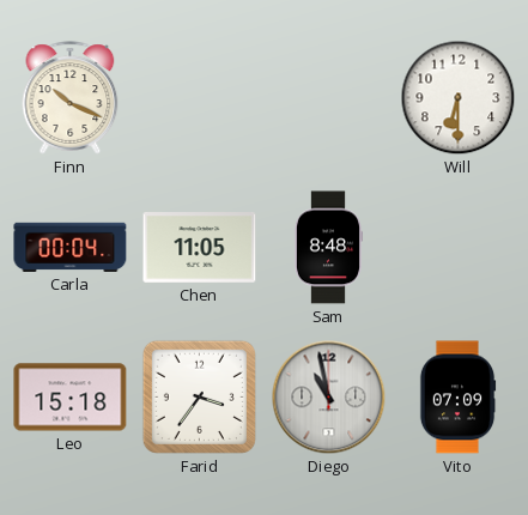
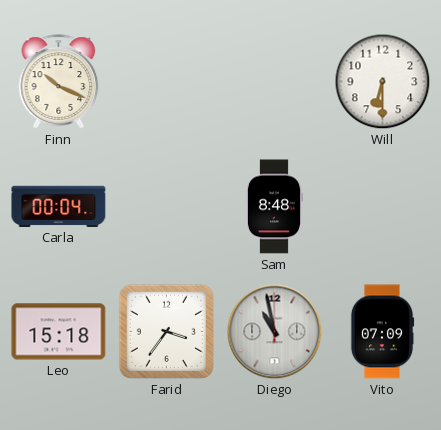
Chen: 11:05 -> none
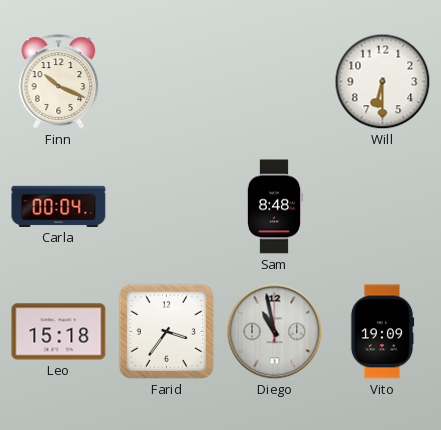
Vito: 07:09 -> 19:09
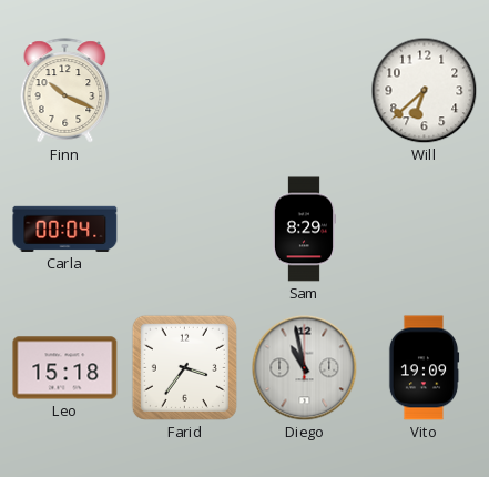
Will: 6:30 -> 6:38
Sam: 8:48 -> 8:29
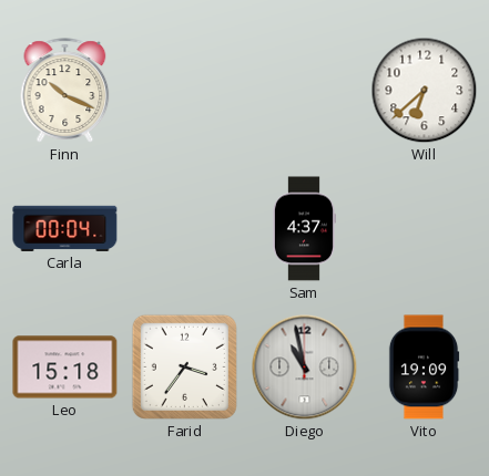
Sam: 8:29 -> 4:37
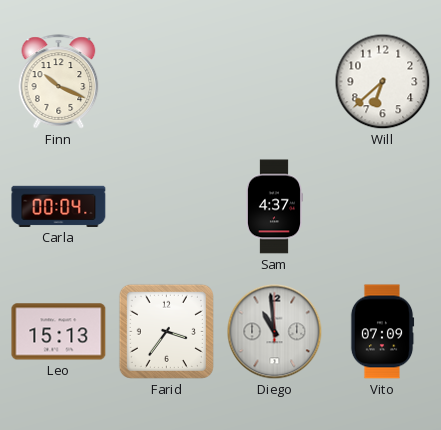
Leo: 15:18 -> 15:13
Diego: 10:58 -> 10:59
Vito: 19:09 -> 07:09
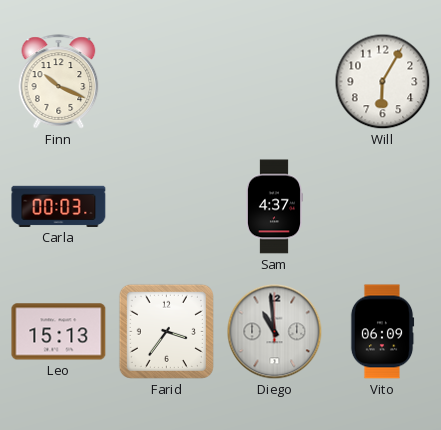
Will: 6:38 -> 6:05
Carla: 00:04 -> 00:03
Vito: 07:09 -> 06:09
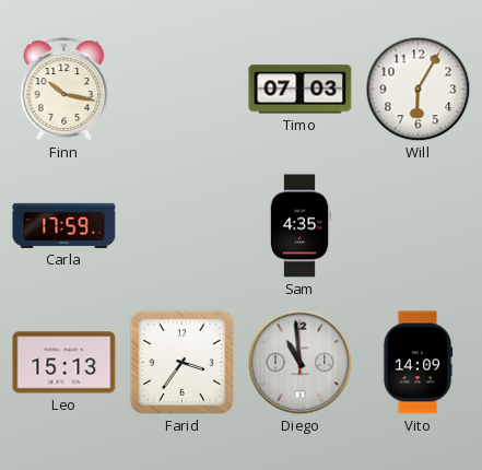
Finn: 10:19 -> 10:17
Timo: none -> 07:03
Carla: 00:03 -> 17:59
Sam: 4:37 -> 4:35
Vito: 06:09 -> 14:09
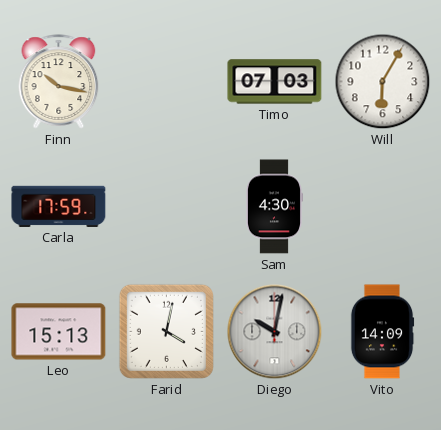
Sam: 4:35 -> 4:30
Farid: 3:36 -> 4:02
Diego: 10:59 -> 10:02
